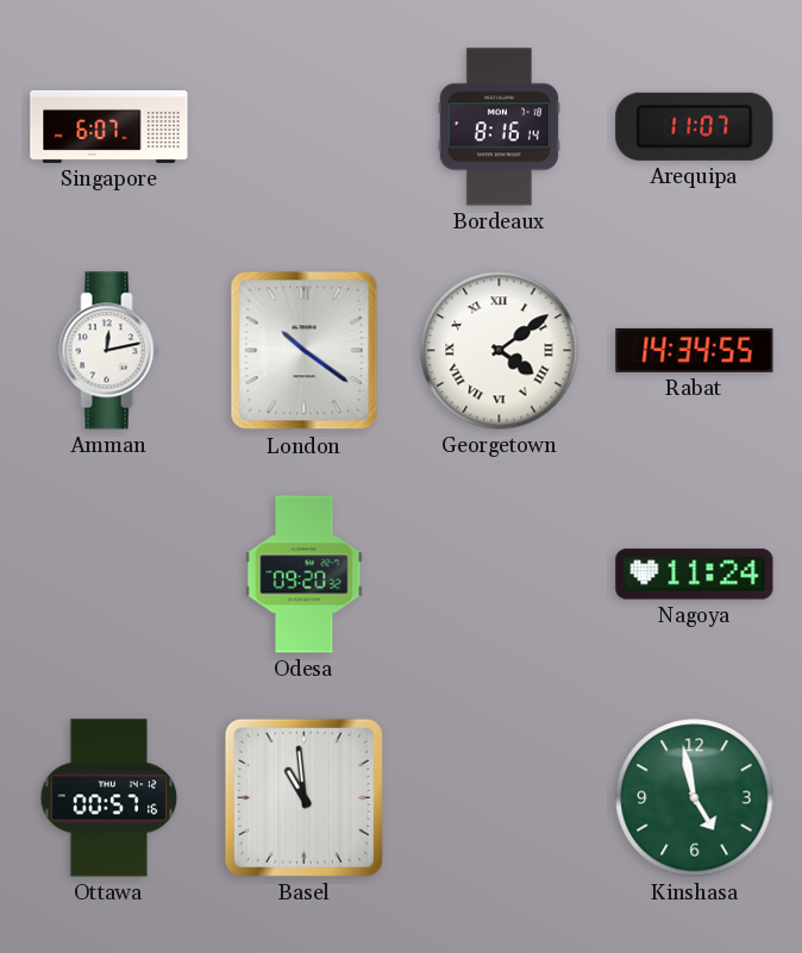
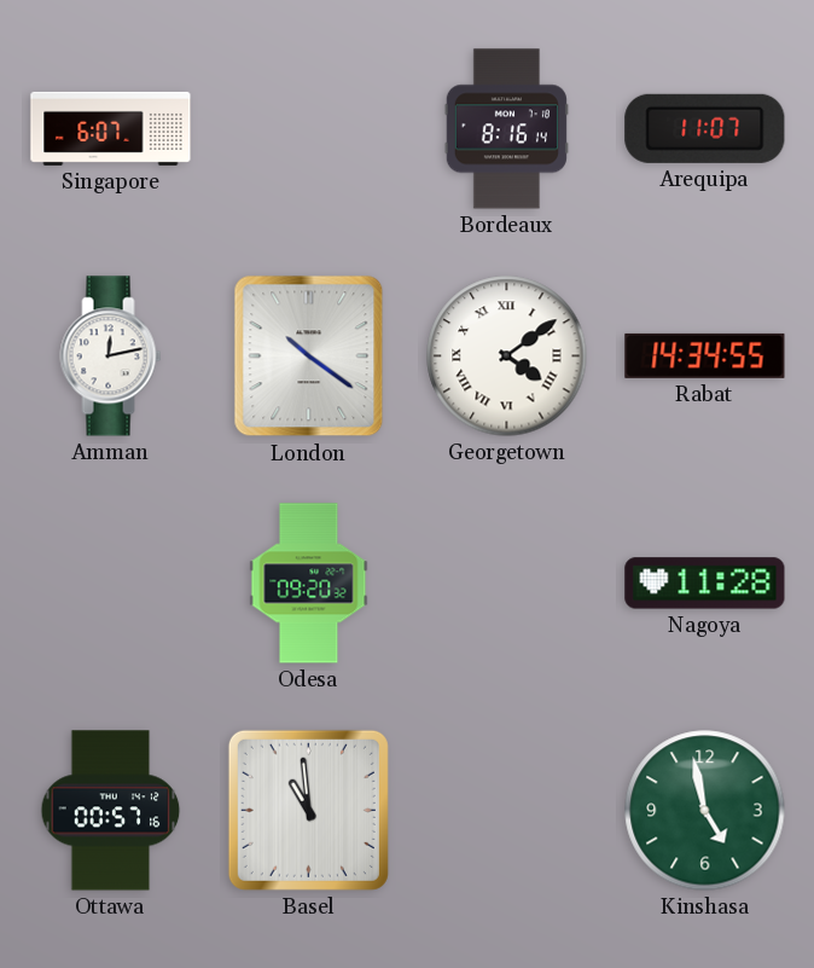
Nagoya: 11:24 -> 11:28
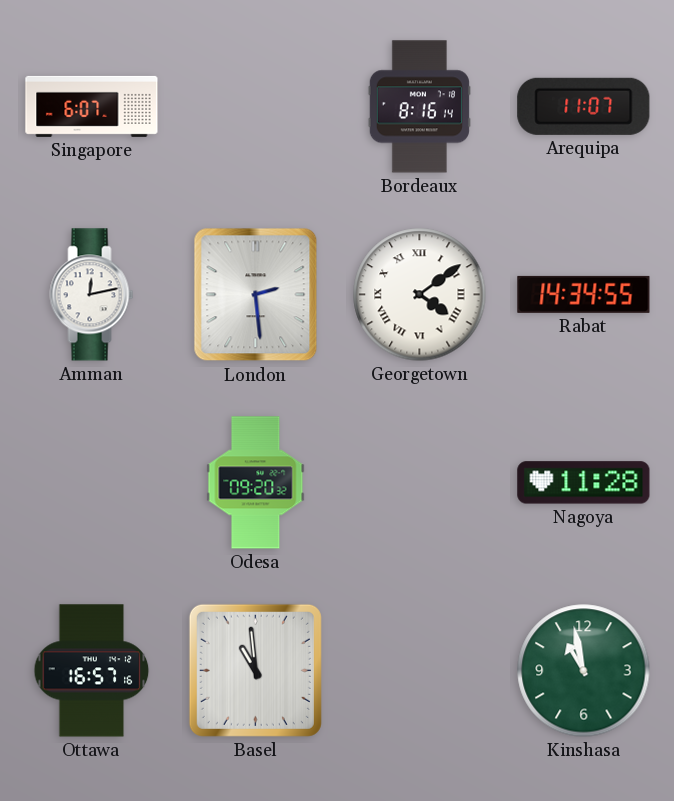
London: 10:21 -> 2:29
Ottawa: 00:57 -> 16:57
Kinshasa: 4:58 -> 10:58
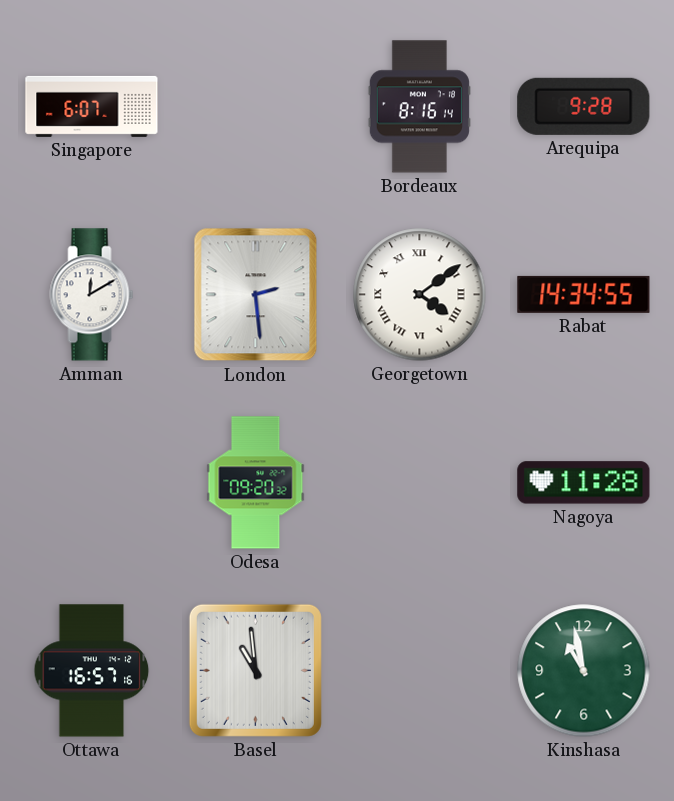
Arequipa: 11:07 -> 9:28
Amman: 12:13 -> 12:10
